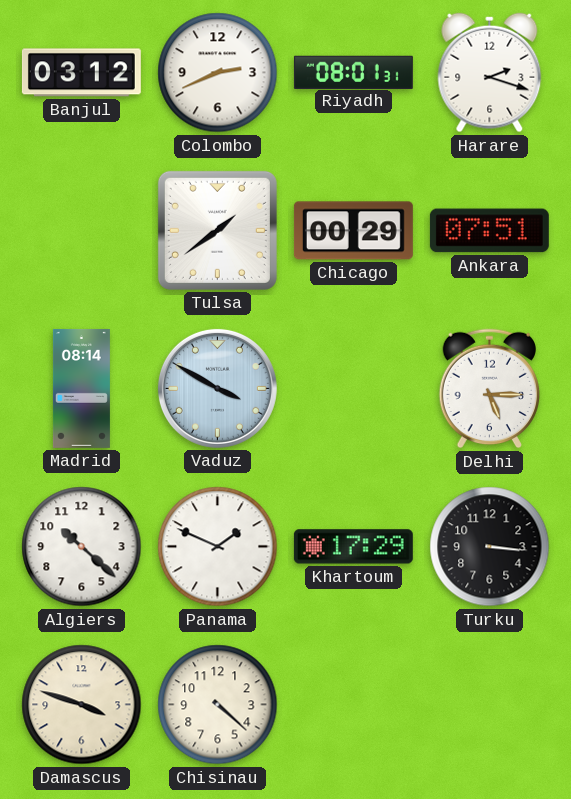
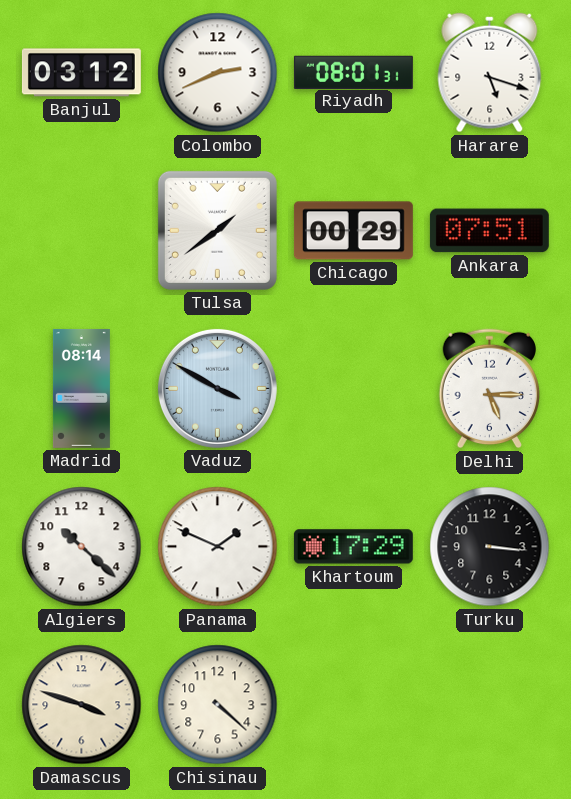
Harare: 2:18 -> 5:18
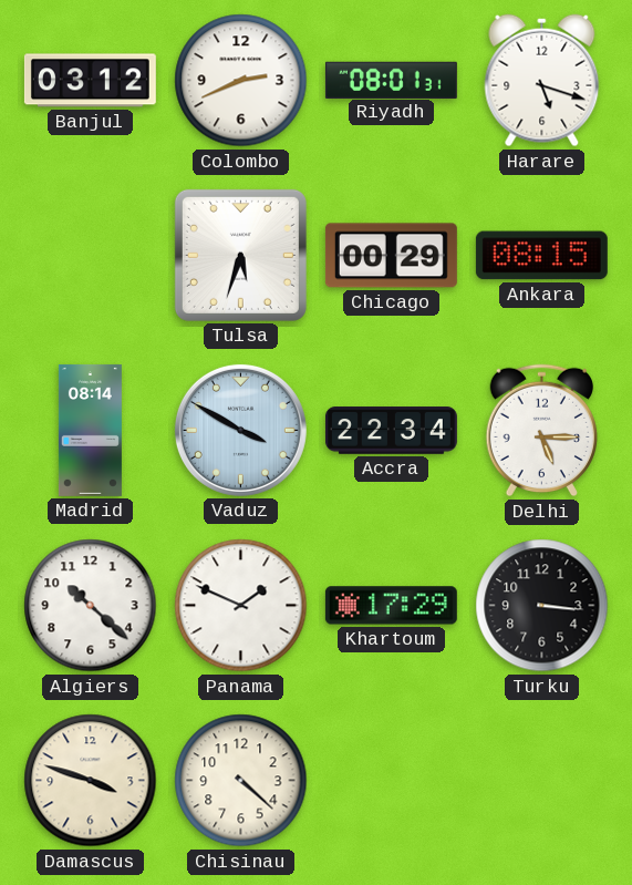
Tulsa: 1:39 -> 5:33
Ankara: 07:51 -> 08:15
Accra: none -> 22:34
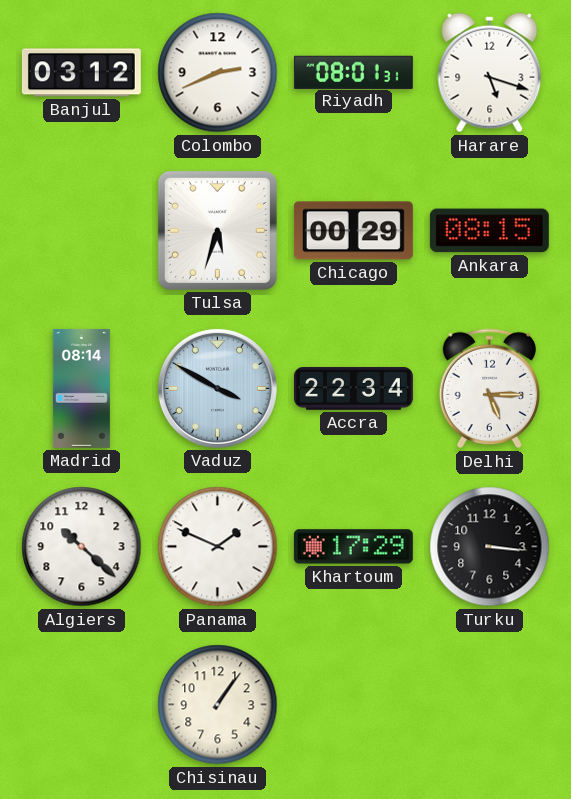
Damascus: 3:48 -> none
Chisinau: 4:22 -> 1:06
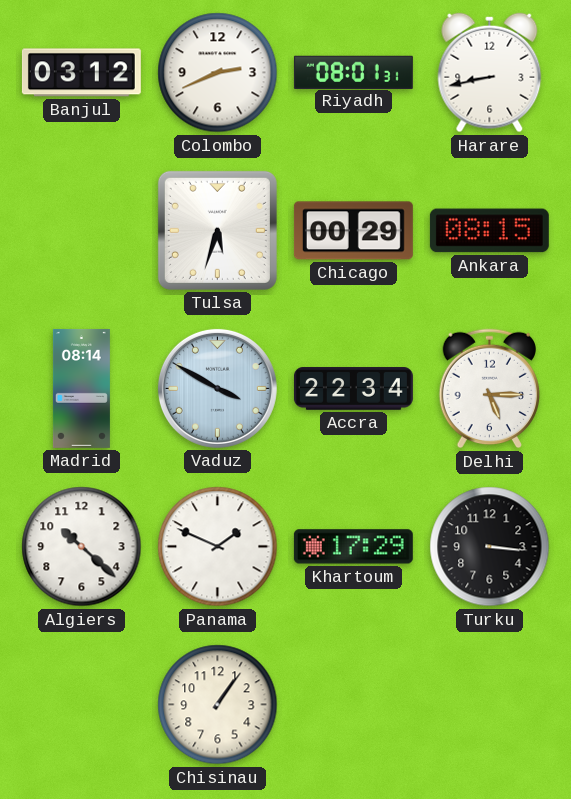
Harare: 5:18 -> 8:43
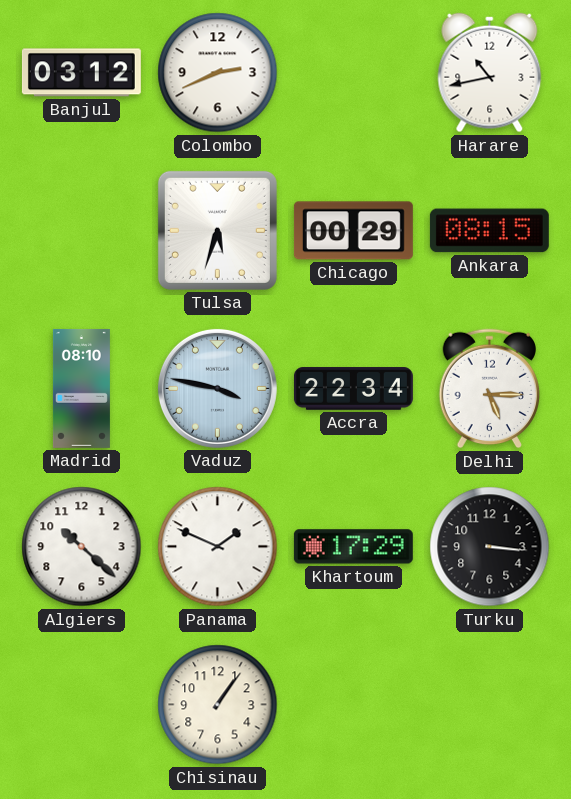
Riyadh: 08:01 -> none
Harare: 8:43 -> 10:43
Madrid: 08:14 -> 08:10
Vaduz: 3:50 -> 3:47
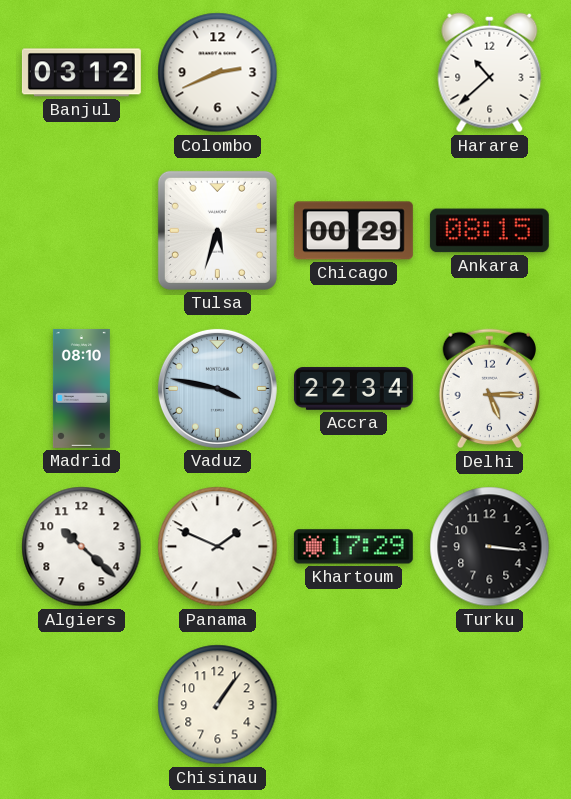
Harare: 10:43 -> 10:38
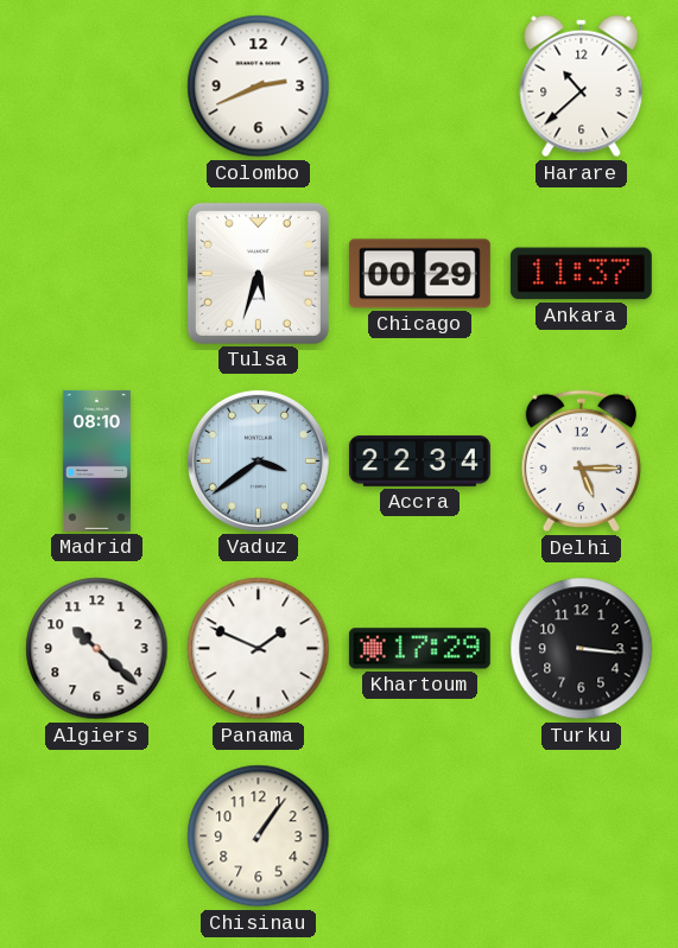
Banjul: 03:12 -> none
Ankara: 08:15 -> 11:37
Vaduz: 3:47 -> 3:39
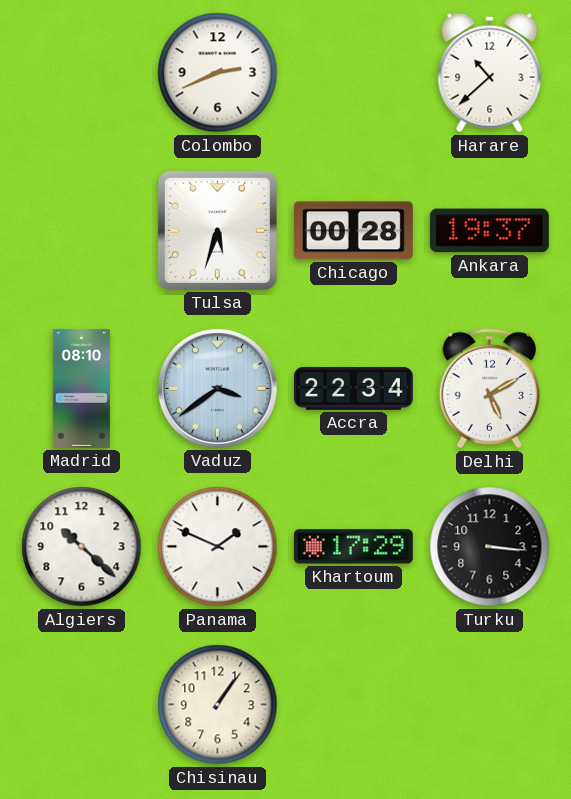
Chicago: 00:29 -> 00:28
Ankara: 11:37 -> 19:37
Delhi: 5:15 -> 5:10
